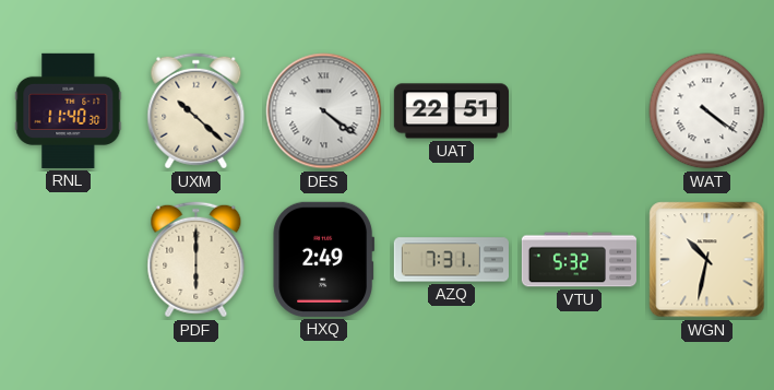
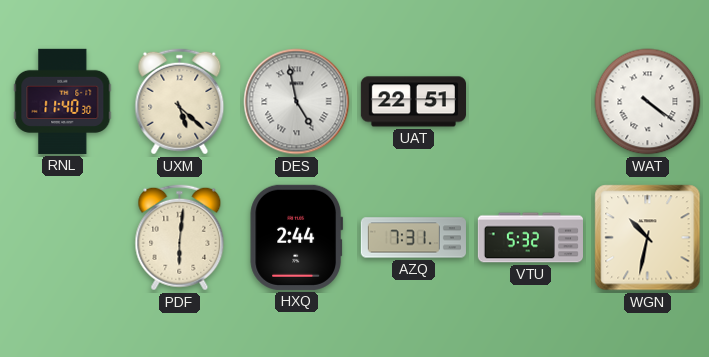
UXM: 10:22 -> 5:22
DES: 4:21 -> 4:58
PDF: 6:00 -> 6:01
HXQ: 2:49 -> 2:44
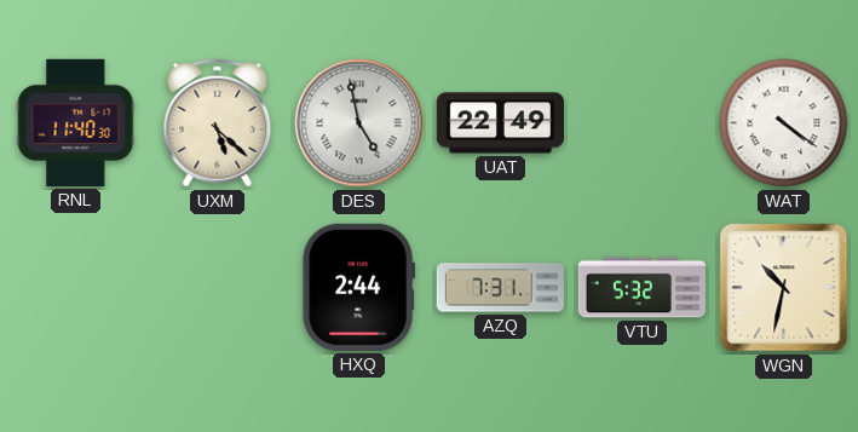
UAT: 22:51 -> 22:49
PDF: 6:01 -> none
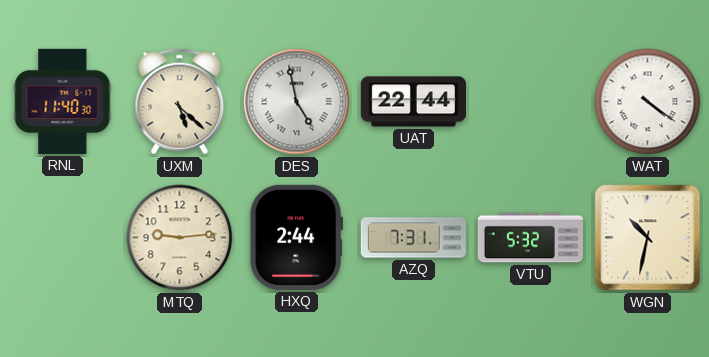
UAT: 22:49 -> 22:44
MTQ: none -> 9:14
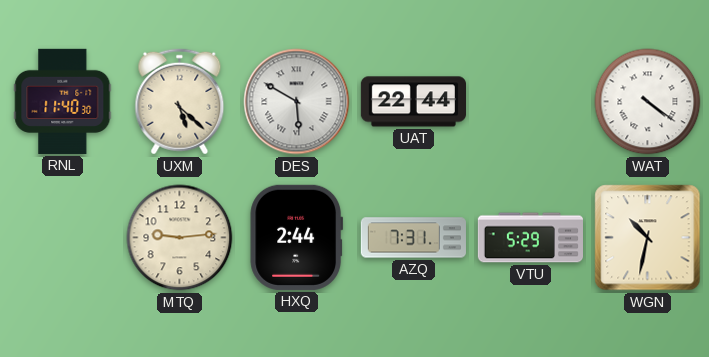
DES: 4:58 -> 5:50
VTU: 5:32 -> 5:29
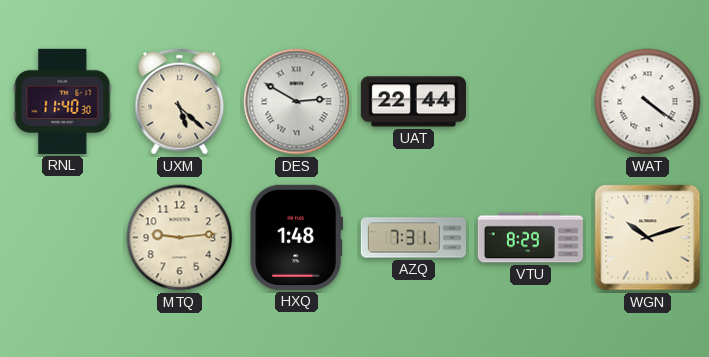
DES: 5:50 -> 2:50
HXQ: 2:44 -> 1:48
VTU: 5:29 -> 8:29
WGN: 10:32 -> 10:12
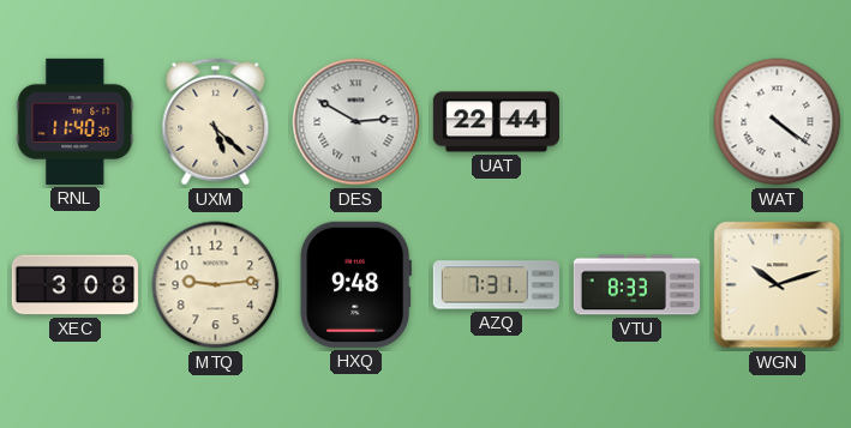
XEC: none -> 3:08
HXQ: 1:48 -> 9:48
VTU: 8:29 -> 8:33
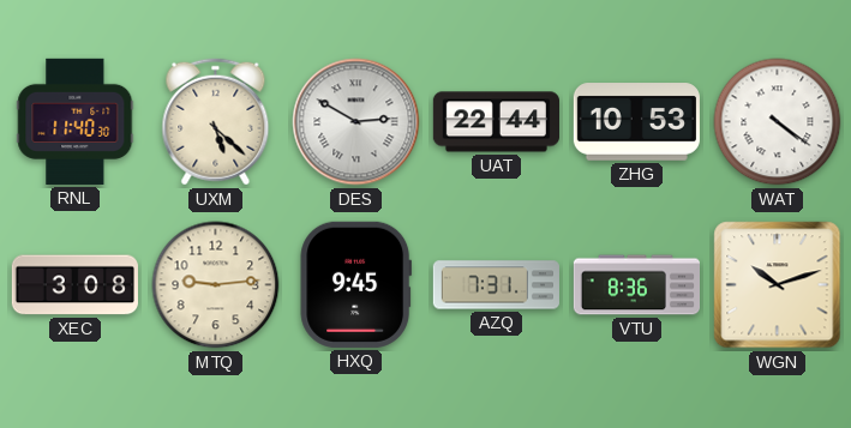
ZHG: none -> 10:53
HXQ: 9:48 -> 9:45
VTU: 8:33 -> 8:36
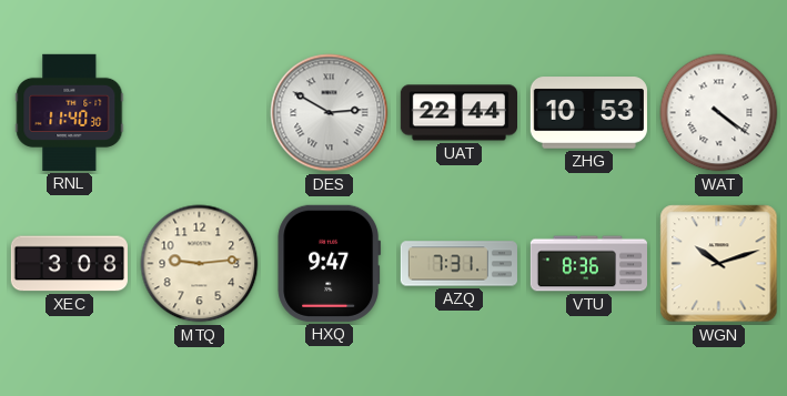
UXM: 5:22 -> none
HXQ: 9:45 -> 9:47
